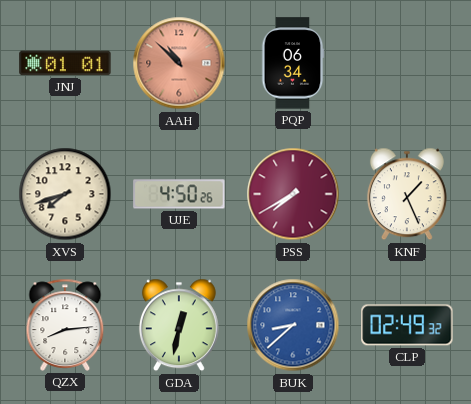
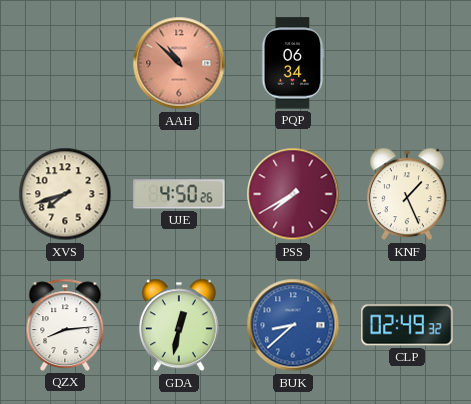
JNJ: 01:01 -> none
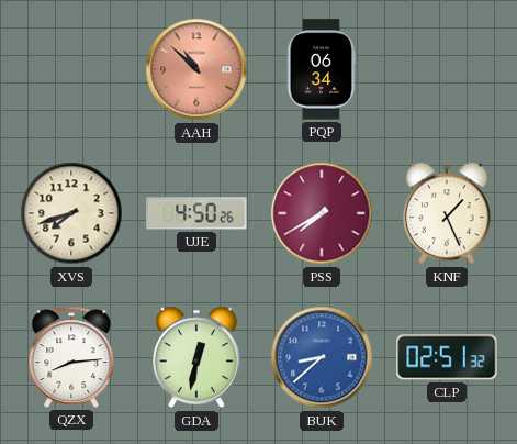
CLP: 02:49 -> 02:51
